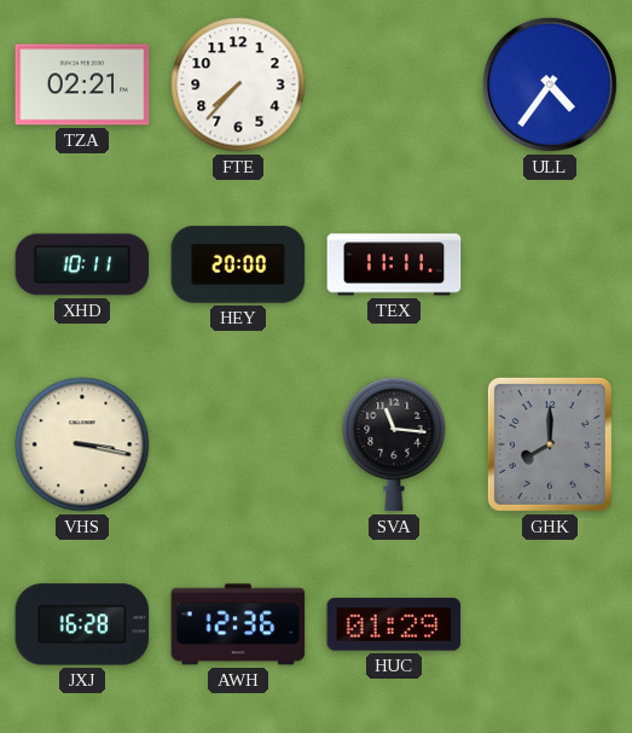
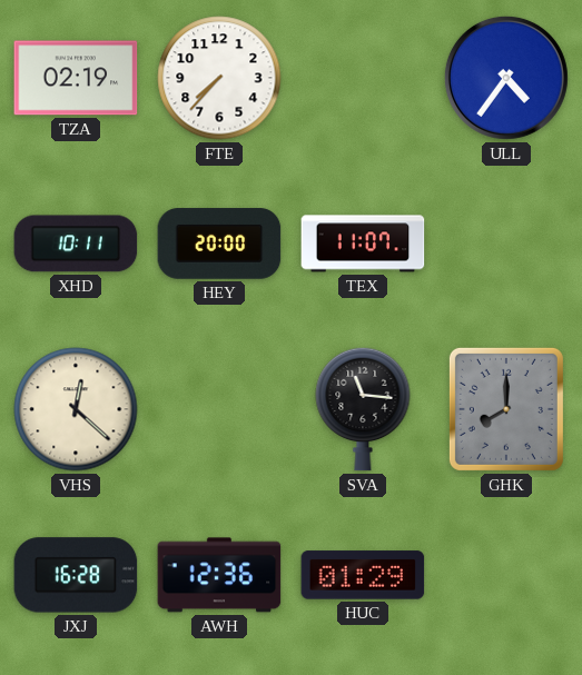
TZA: 02:21 -> 02:19
TEX: 11:11 -> 11:07
VHS: 3:17 -> 12:22
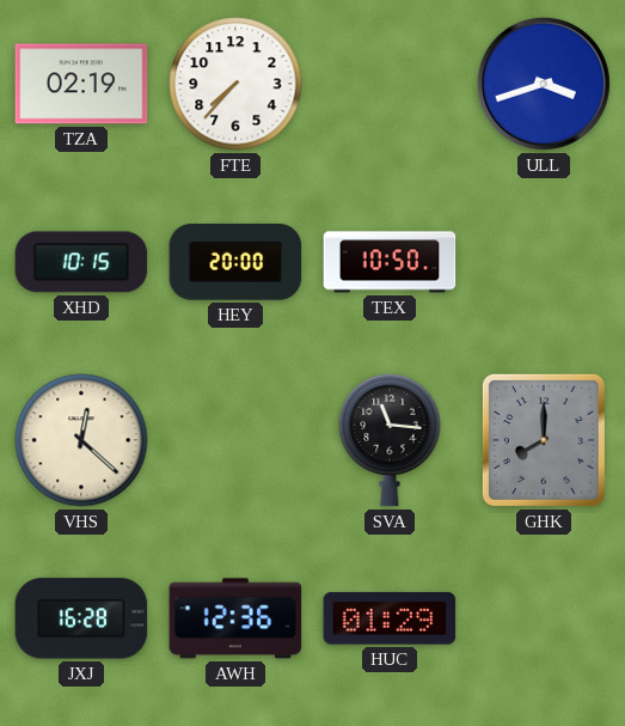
ULL: 4:36 -> 3:42
XHD: 10:11 -> 10:15
TEX: 11:07 -> 10:50
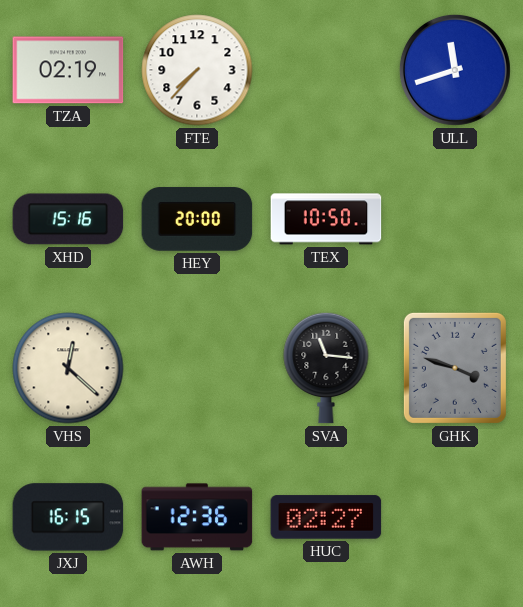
ULL: 3:42 -> 11:42
XHD: 10:15 -> 15:16
GHK: 8:00 -> 3:48
JXJ: 16:28 -> 16:15
HUC: 01:29 -> 02:27
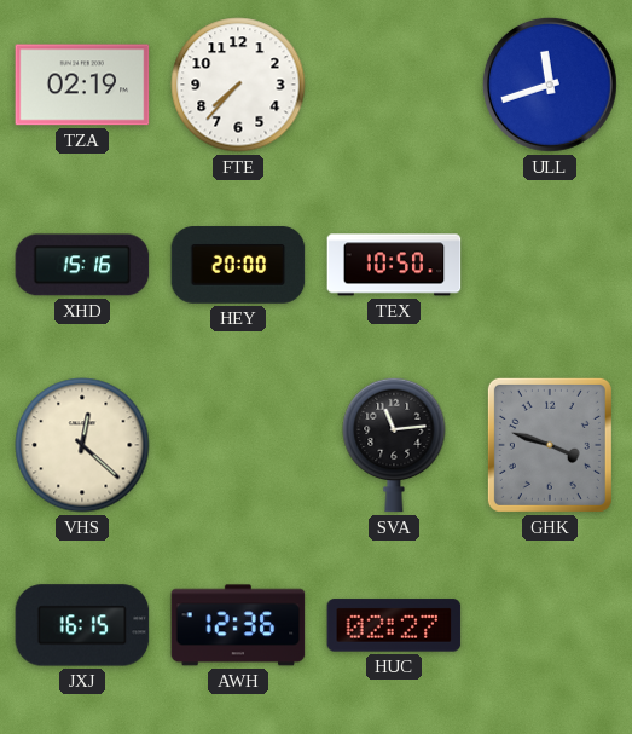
SVA: 11:16 -> 11:14
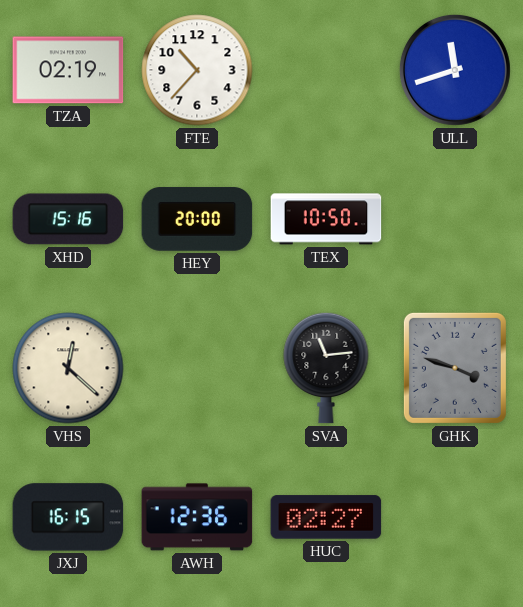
FTE: 7:37 -> 10:37
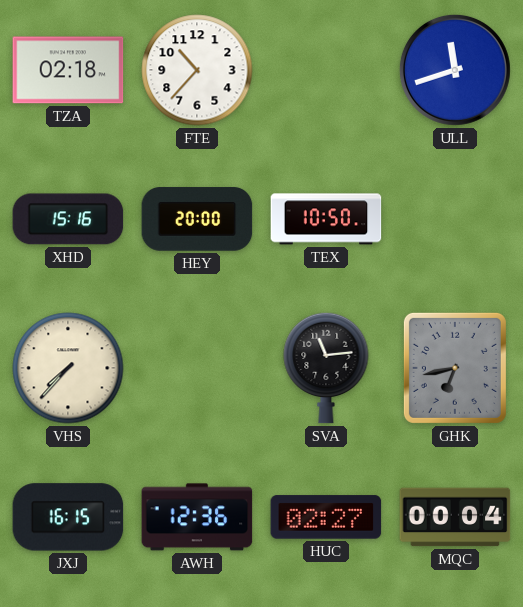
TZA: 02:19 -> 02:18
VHS: 12:22 -> 7:37
GHK: 3:48 -> 6:43
MQC: none -> 00:04
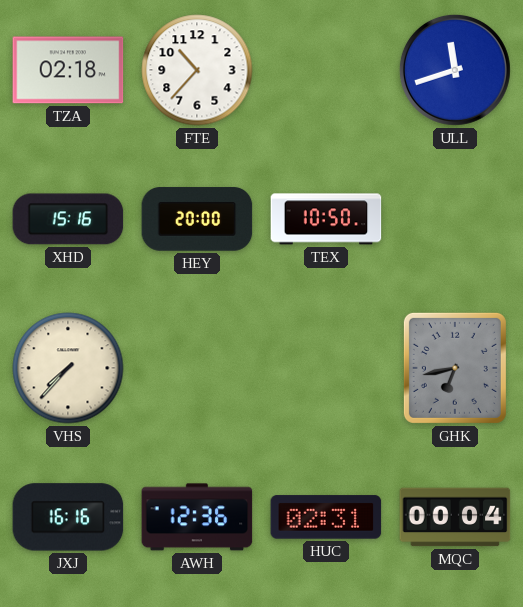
SVA: 11:14 -> none
JXJ: 16:15 -> 16:16
HUC: 02:27 -> 02:31
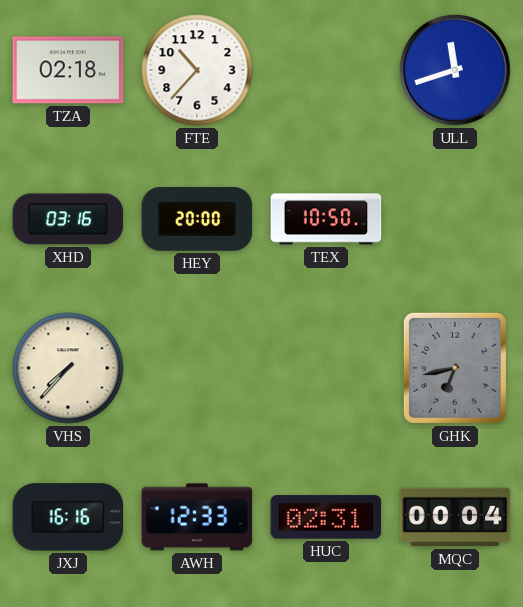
XHD: 15:16 -> 03:16
AWH: 12:36 -> 12:33
